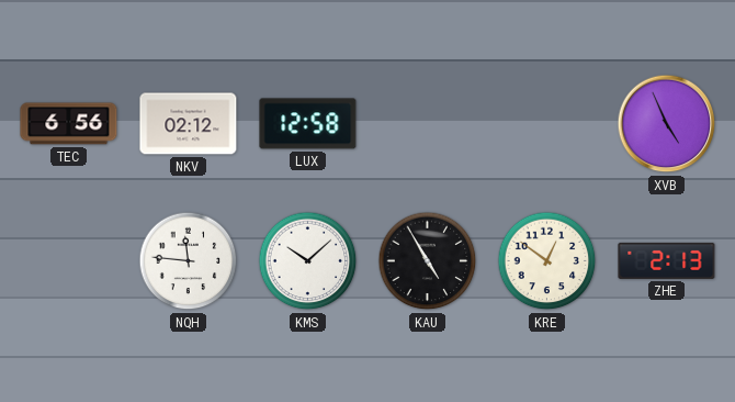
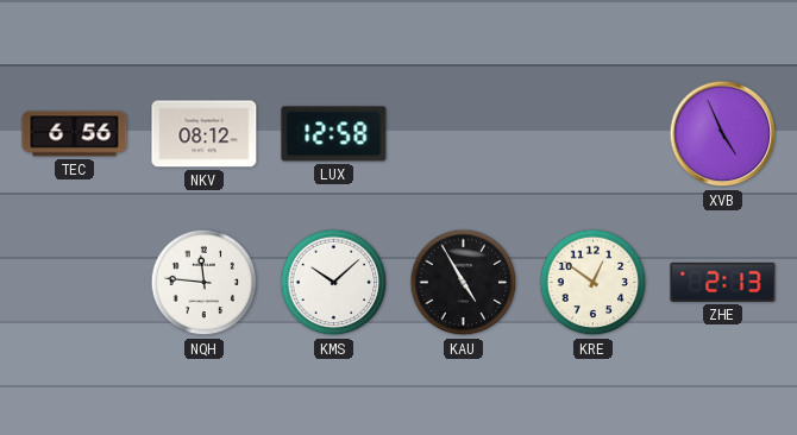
NKV: 02:12 -> 08:12
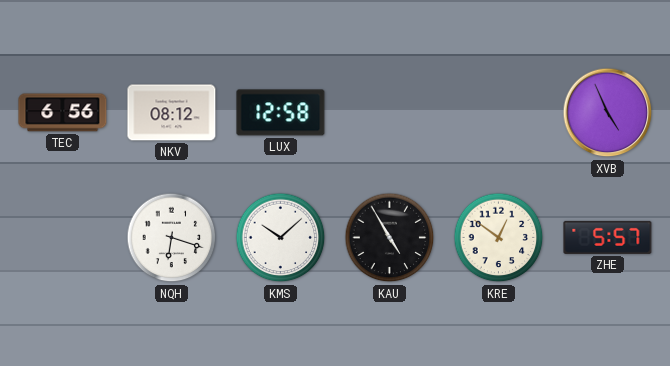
NQH: 11:46 -> 6:18
ZHE: 2:13 -> 5:57
